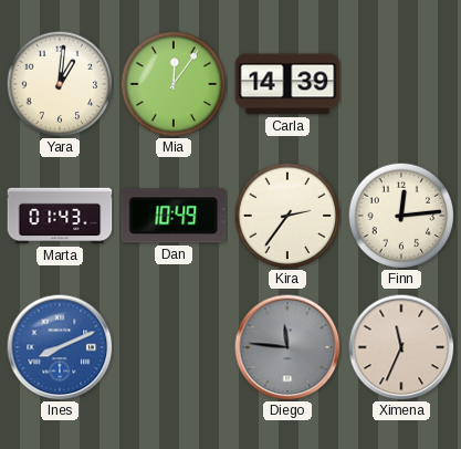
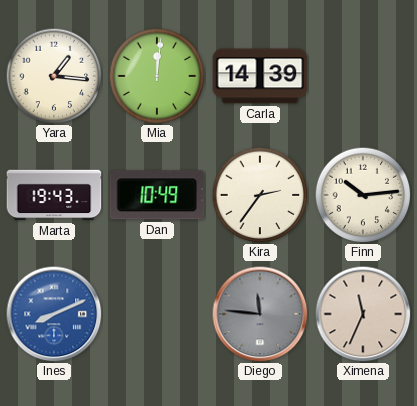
Yara: 1:01 -> 1:16
Mia: 12:06 -> 12:01
Marta: 01:43 -> 19:43
Finn: 12:14 -> 10:14
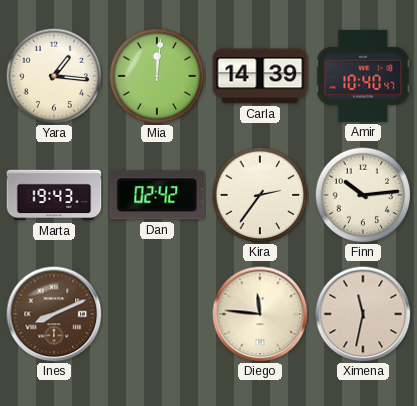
Amir: none -> 10:40
Dan: 10:49 -> 02:42
Ines dial: blue -> brown
Diego dial: grey -> cream
Ximena: 11:34 -> 11:32
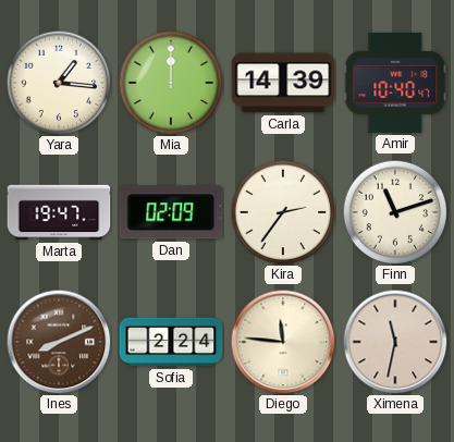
Mia: 12:01 -> 12:00
Marta: 19:43 -> 19:47
Dan: 02:42 -> 02:09
Finn: 10:14 -> 11:12
Sofia: none -> 2:24
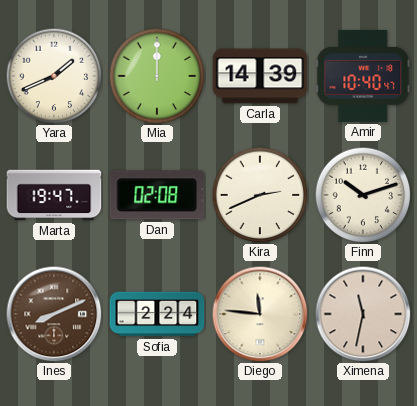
Yara: 1:16 -> 1:41
Dan: 02:09 -> 02:08
Kira: 2:36 -> 2:41
Finn: 11:12 -> 10:12
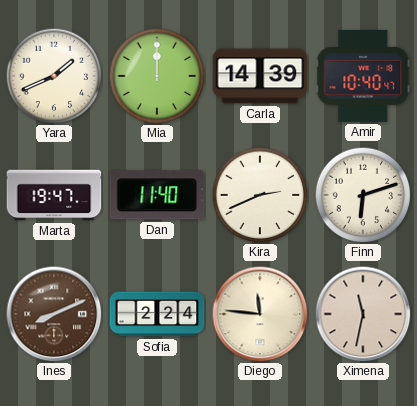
Dan: 02:08 -> 11:40
Finn: 10:12 -> 6:12
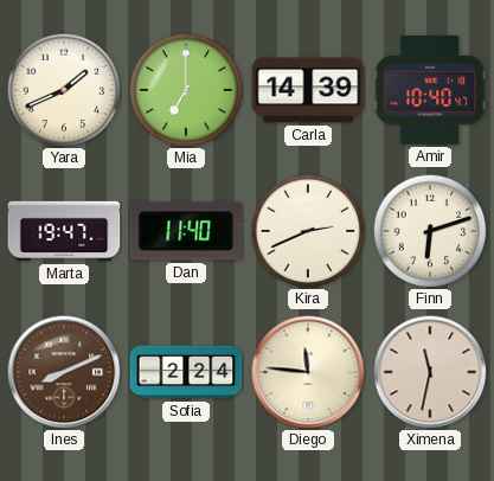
Mia: 12:00 -> 7:00
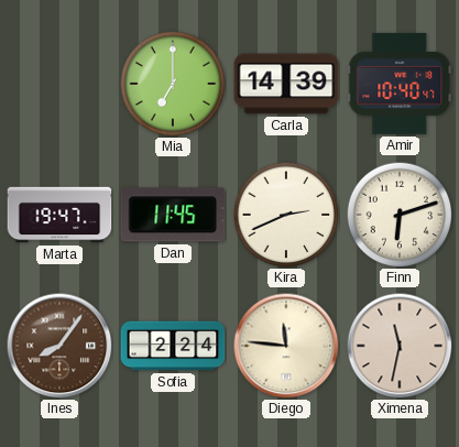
Yara: 1:41 -> none
Dan: 11:40 -> 11:45
Ines: 8:11 -> 8:06
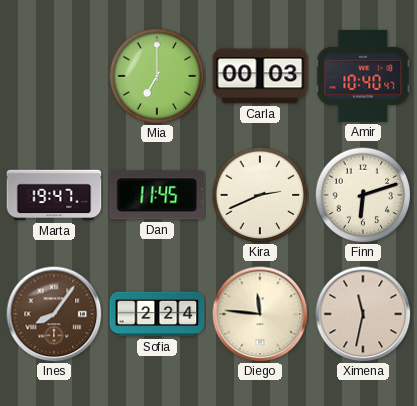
Carla: 14:39 -> 00:03
